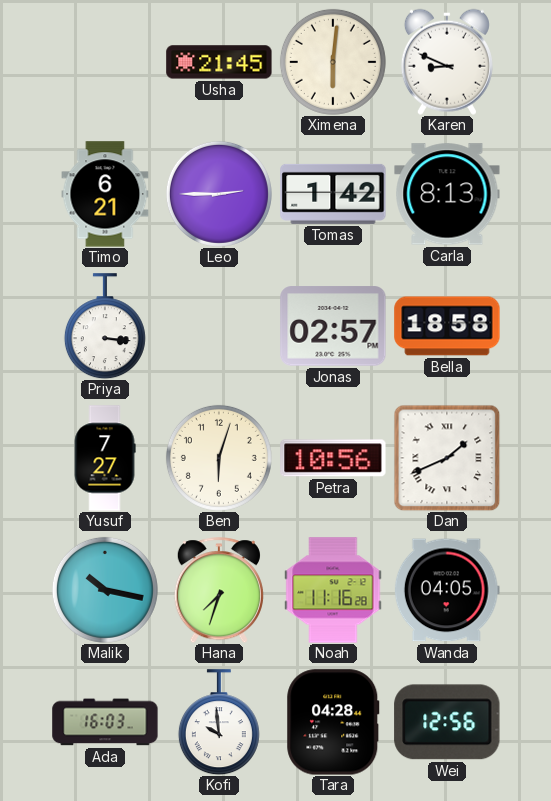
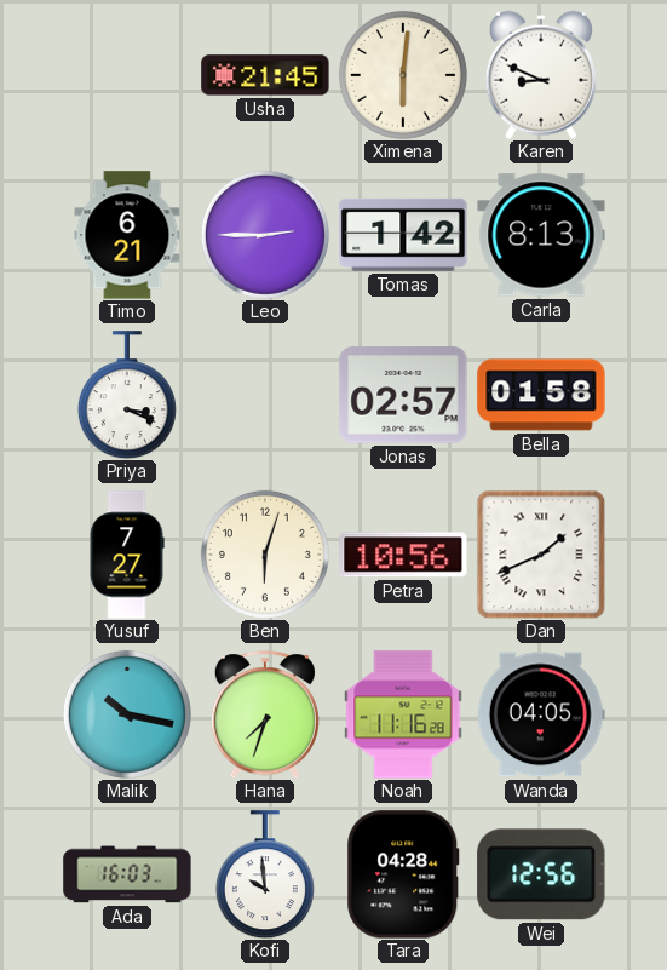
Priya: 3:16 -> 3:19
Bella: 18:58 -> 01:58
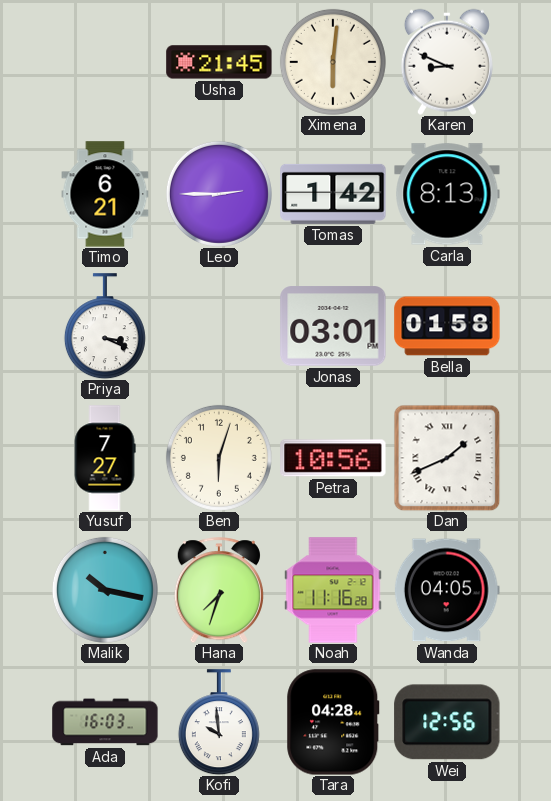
Jonas: 02:57 -> 03:01
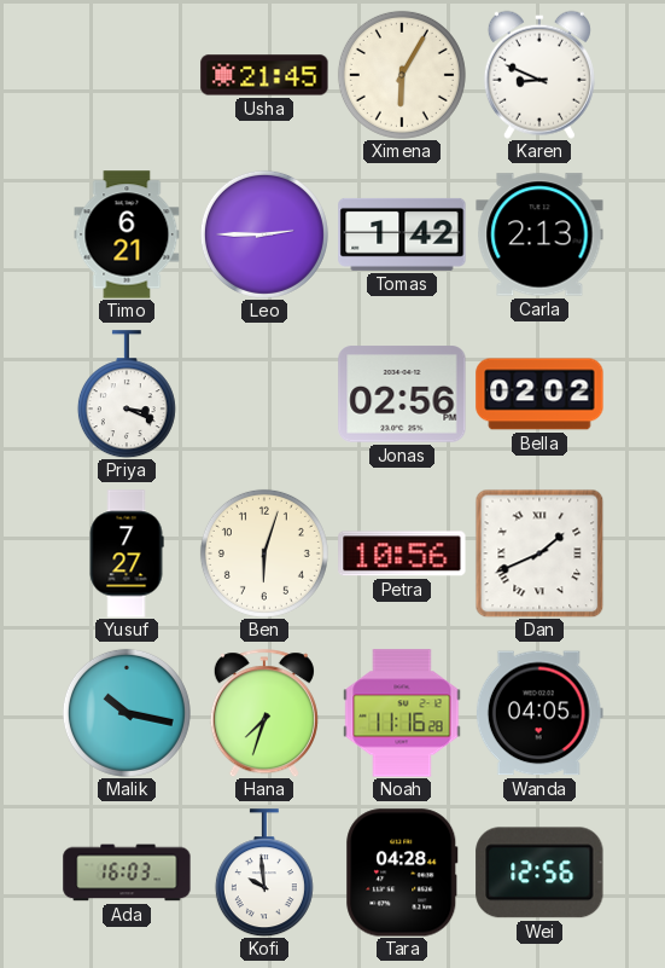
Ximena: 6:01 -> 6:05
Carla: 8:13 -> 2:13
Jonas: 03:01 -> 02:56
Bella: 01:58 -> 02:02
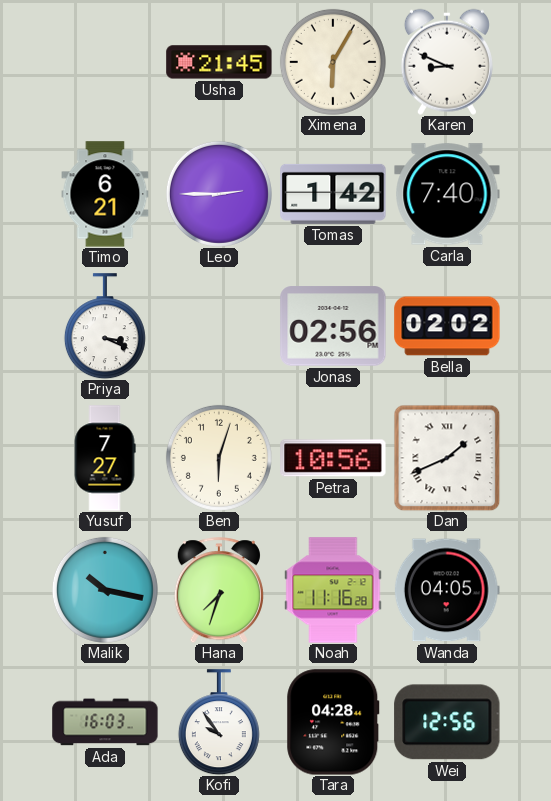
Carla: 2:13 -> 7:40
Kofi: 9:59 -> 9:54
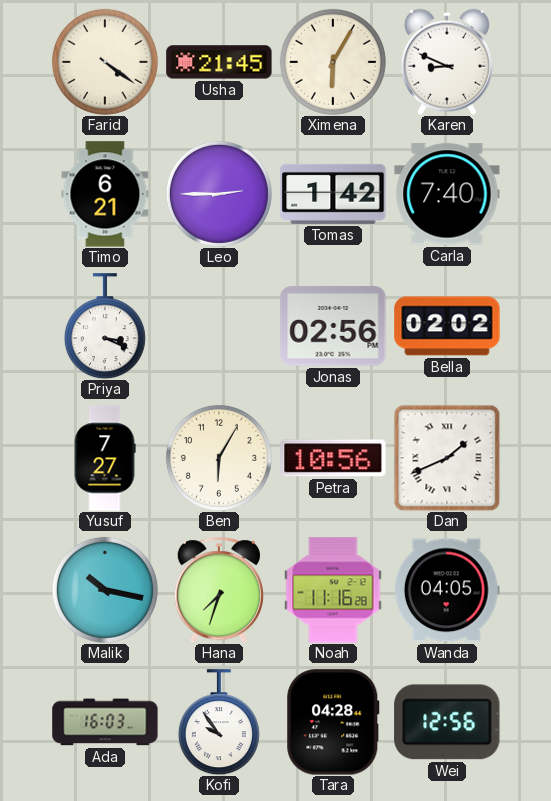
Farid: none -> 4:21
Ben: 6:03 -> 6:05
